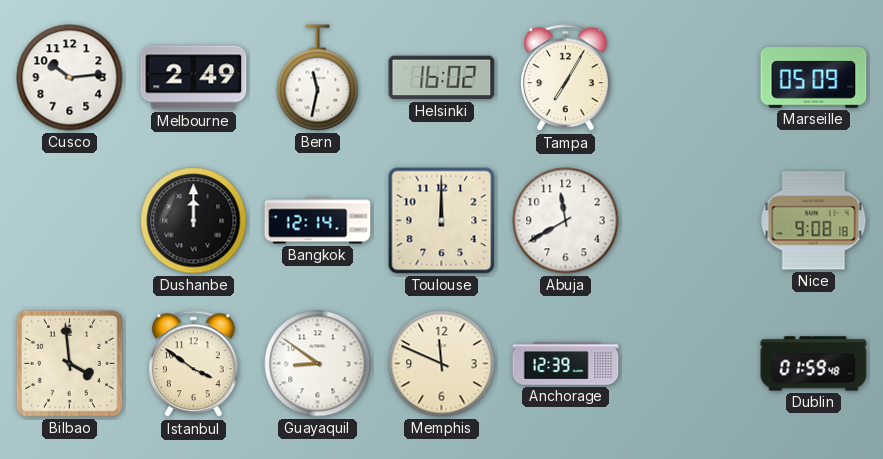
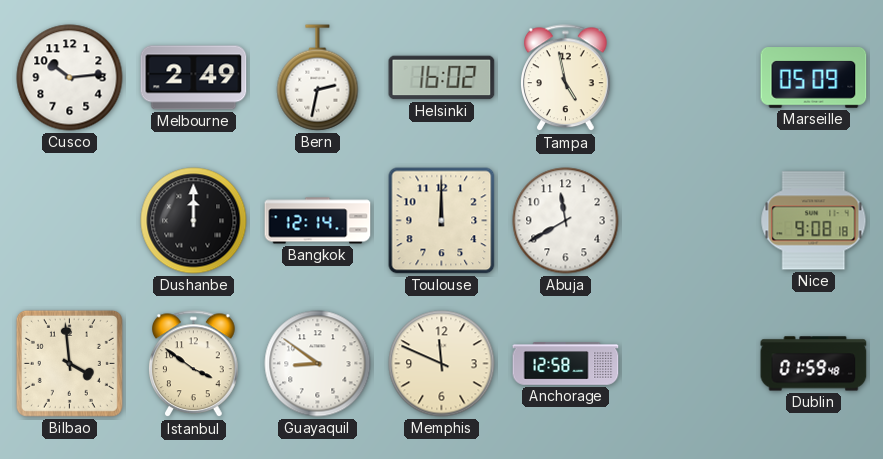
Bern: 11:32 -> 2:32
Tampa: 7:05 -> 4:58
Anchorage: 12:39 -> 12:58
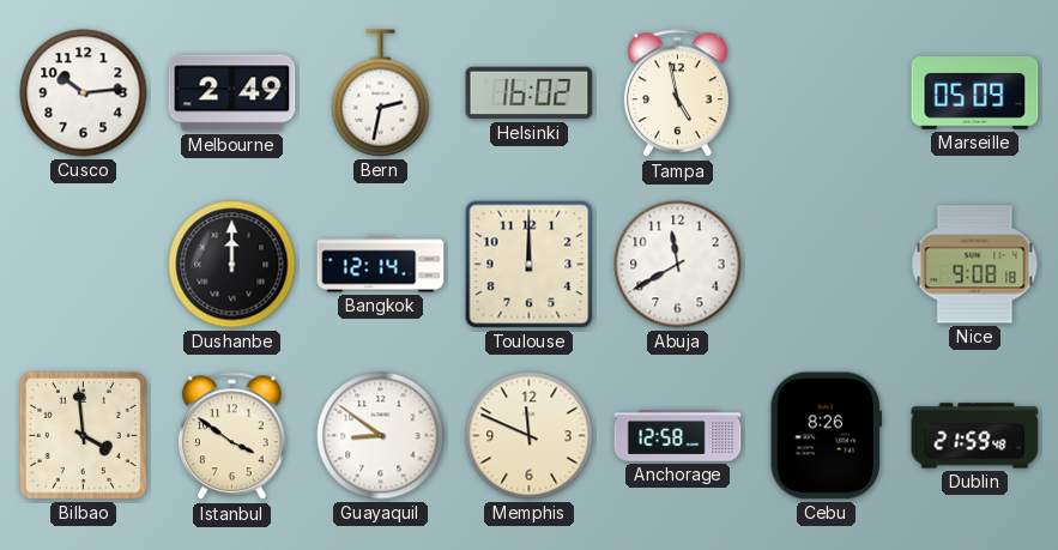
Cebu: none -> 8:26
Dublin: 01:59 -> 21:59
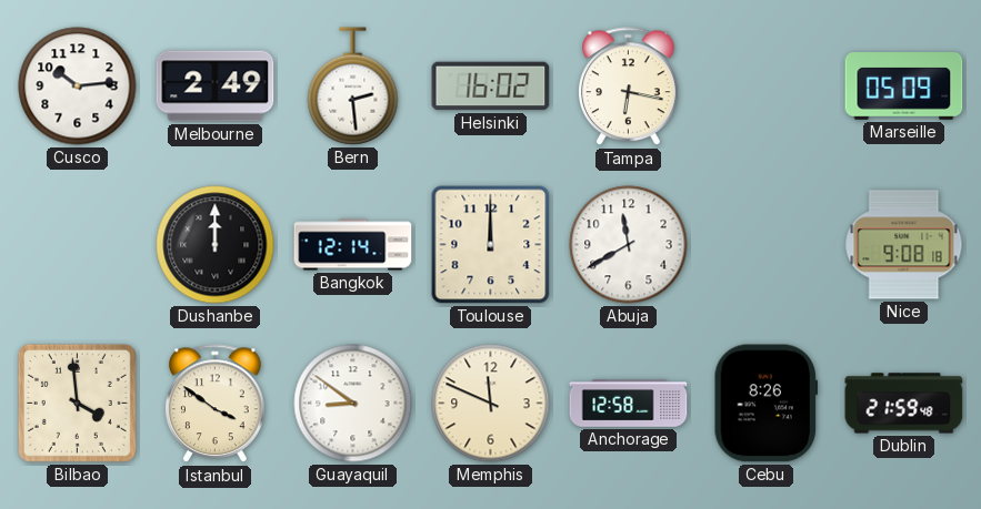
Bern: 2:32 -> 2:29
Tampa: 4:58 -> 6:17
